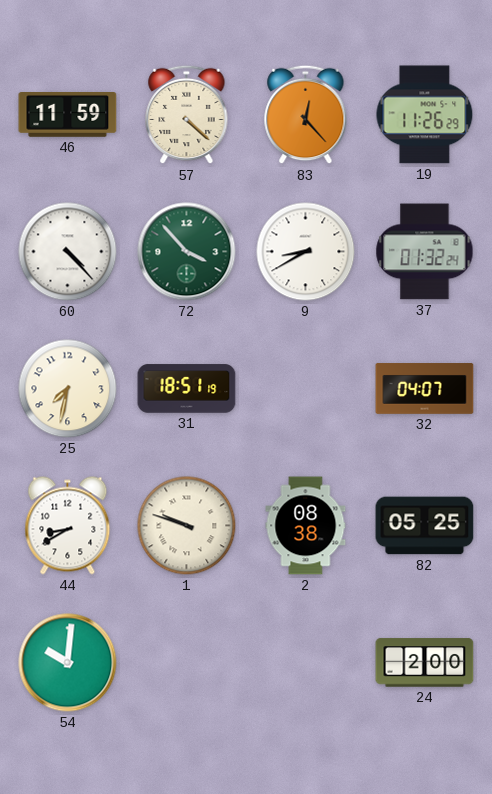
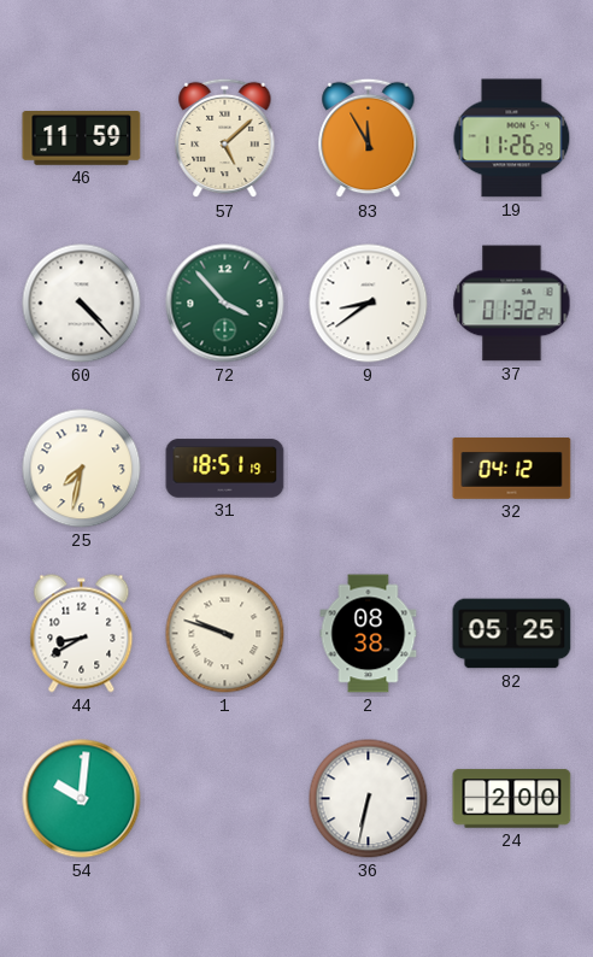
57: 4:22 -> 5:08
83: 12:23 -> 11:55
9: 8:40 -> 8:39
32: 04:07 -> 04:12
36: none -> 6:32
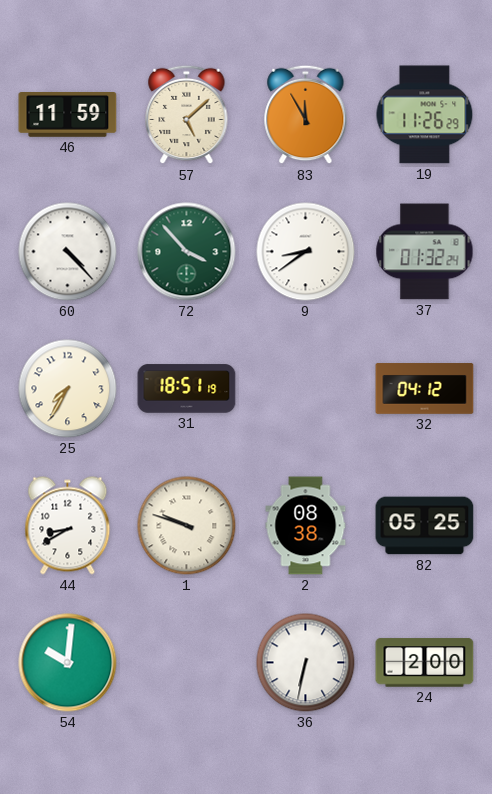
25: 7:32 -> 7:35
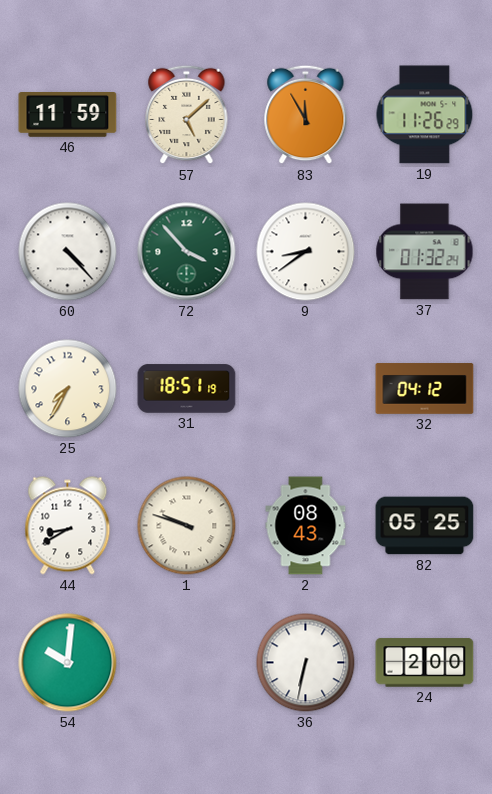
2: 08:38 -> 08:43
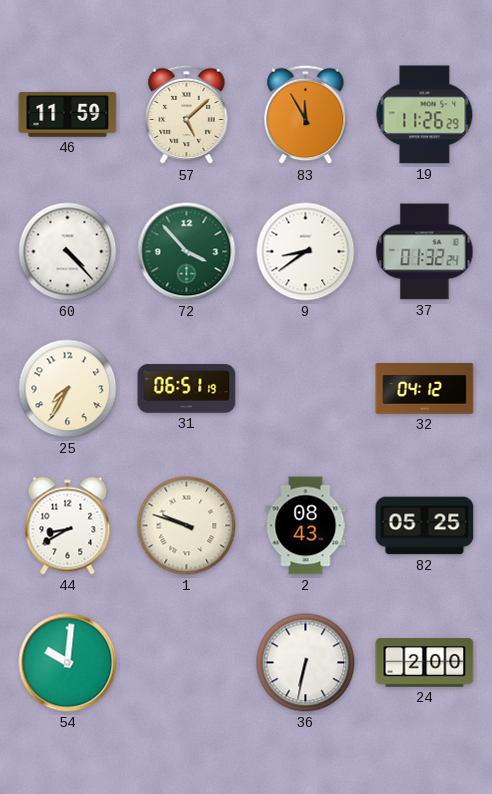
31: 18:51 -> 06:51
